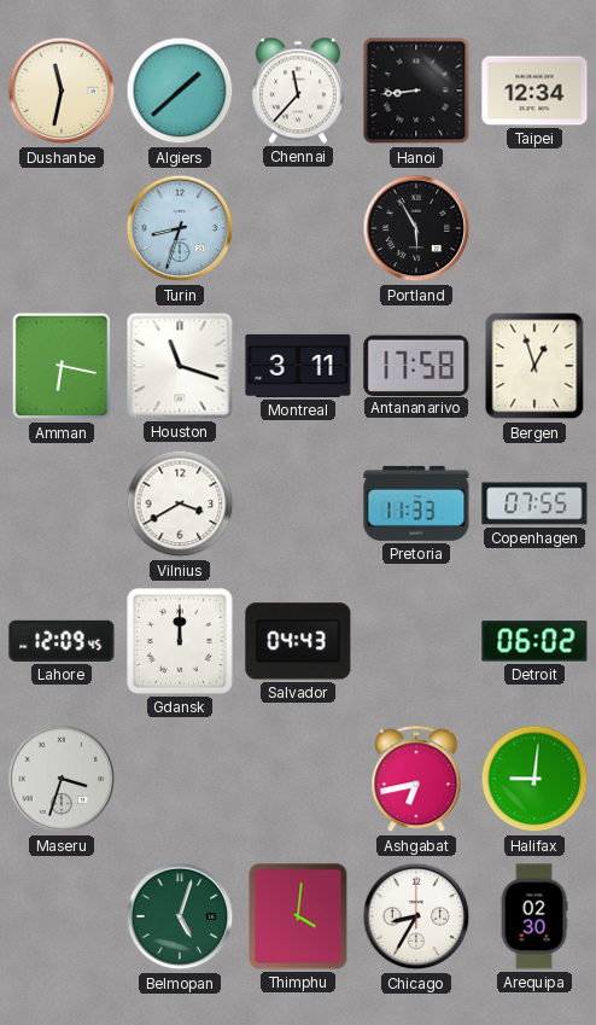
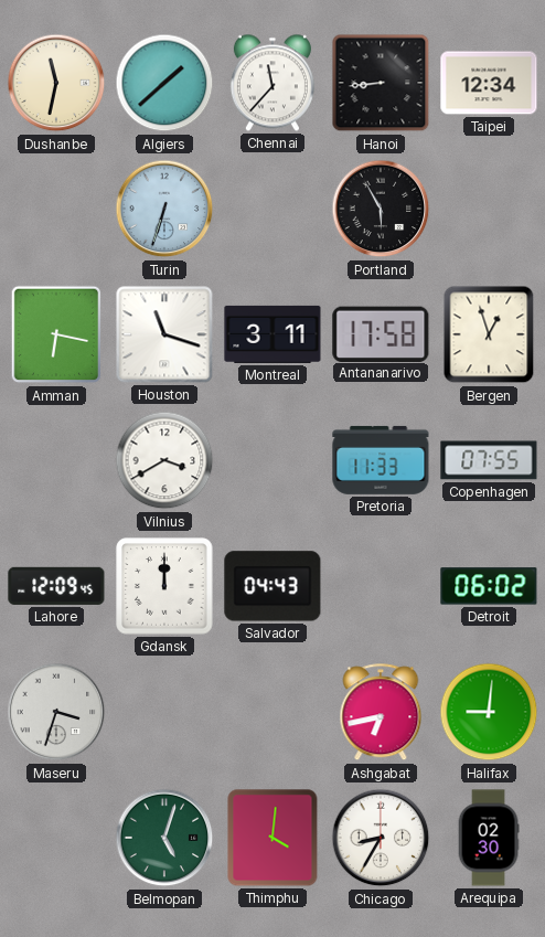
Turin: 8:33 -> 6:33
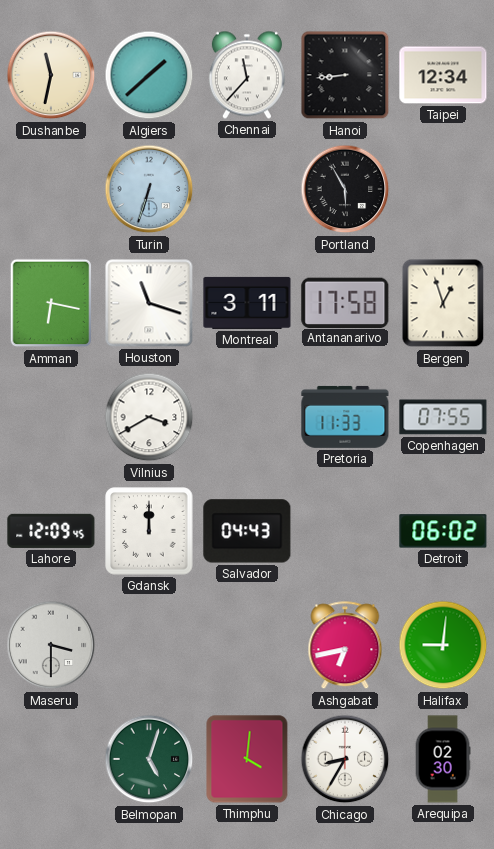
Maseru: 3:33 -> 3:30
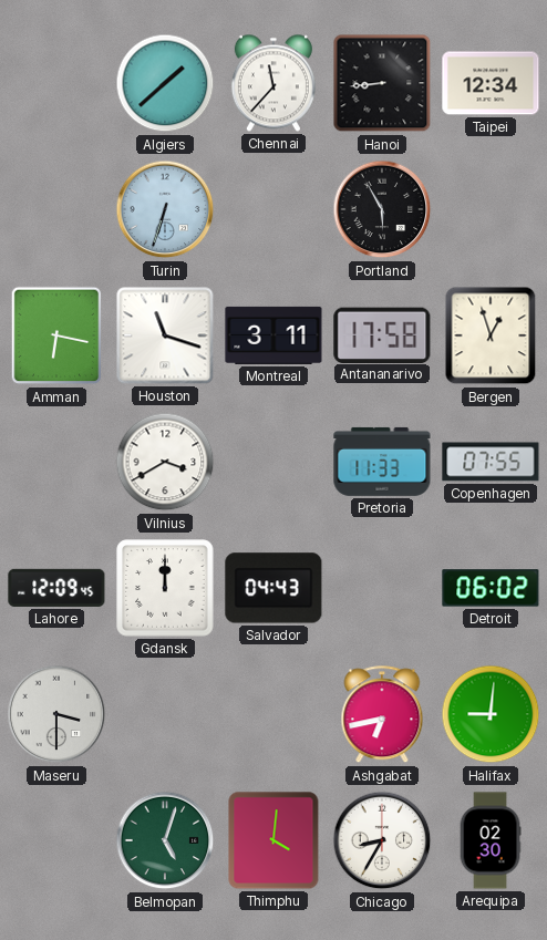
Dushanbe: 11:32 -> none
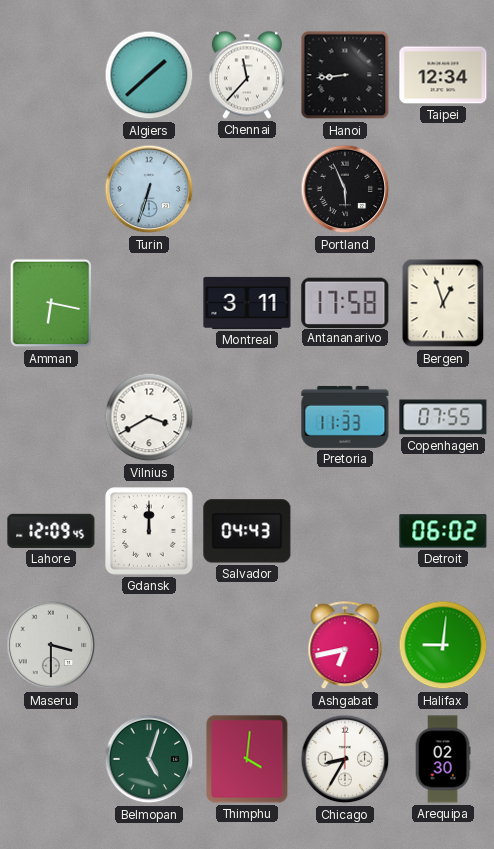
Portland: 5:55 -> 5:56
Houston: 11:18 -> none
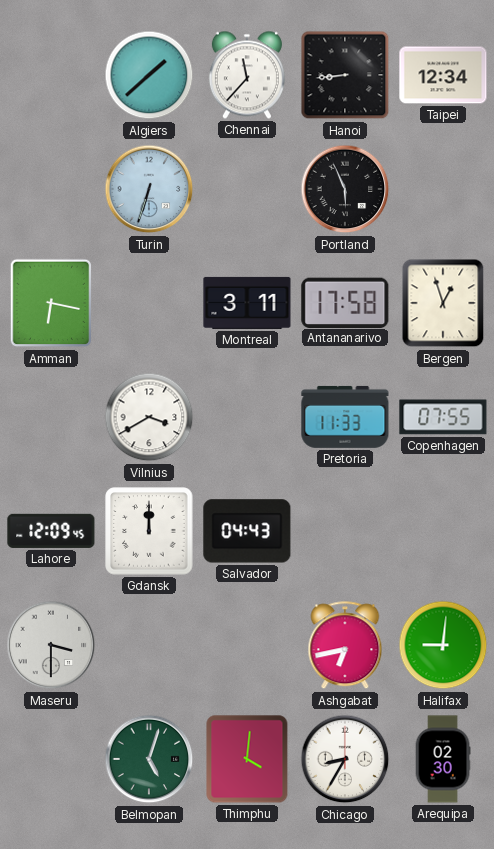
Detroit: 06:02 -> none
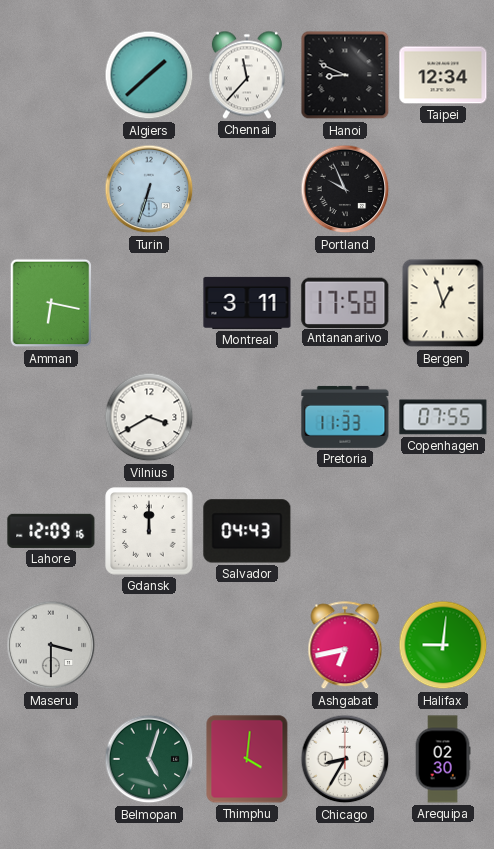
Hanoi: 8:44 -> 8:49
Portland: 5:56 -> 9:56
Lahore: 12:09:45 -> 12:09:16
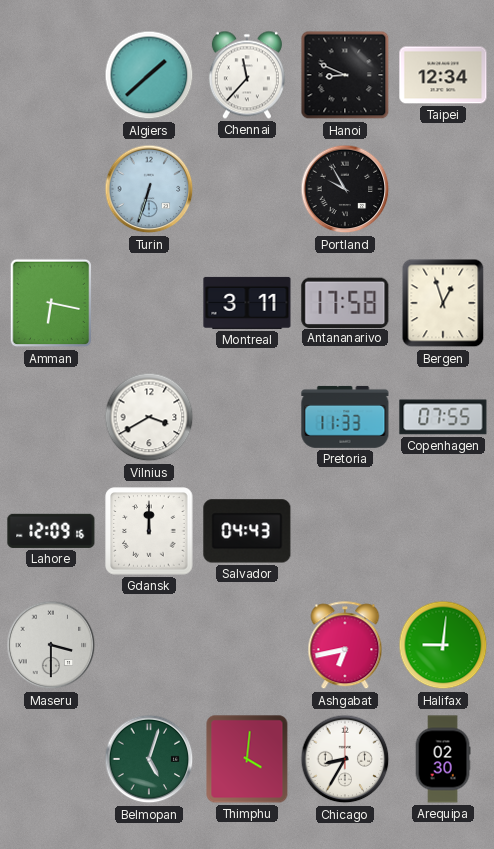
Portland: 9:56 -> 9:55
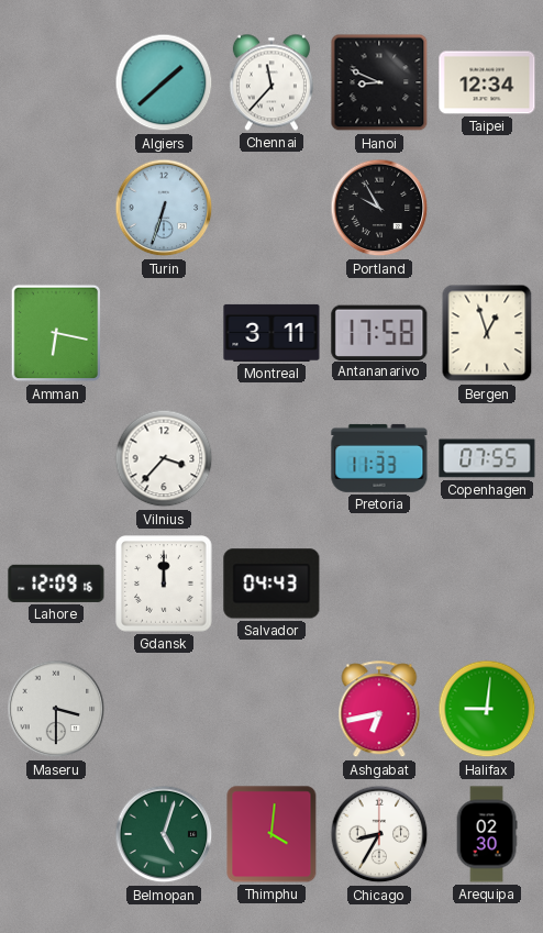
Vilnius: 3:40 -> 3:37
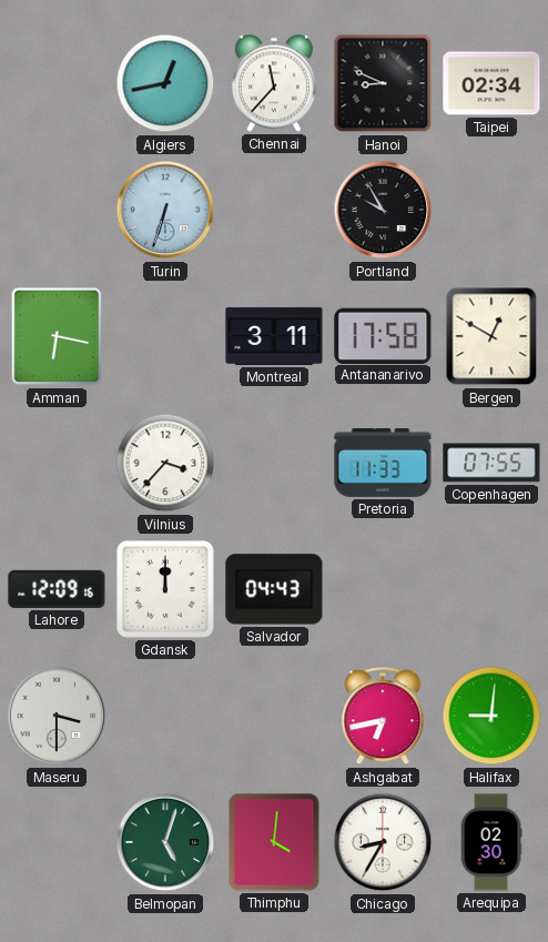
Algiers: 1:38 -> 12:43
Taipei: 12:34 -> 02:34
Bergen: 12:57 -> 12:50
